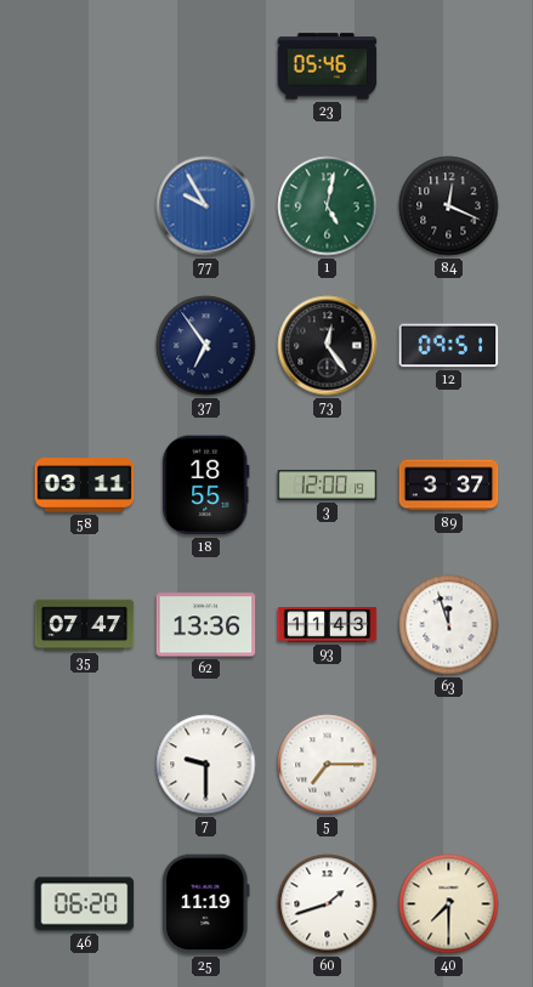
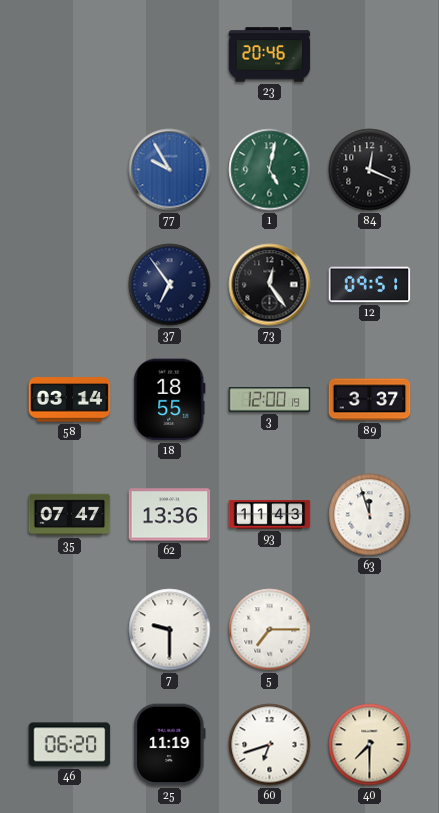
23: 05:46 -> 20:46
58: 03:11 -> 03:14
60: 1:42 -> 6:42
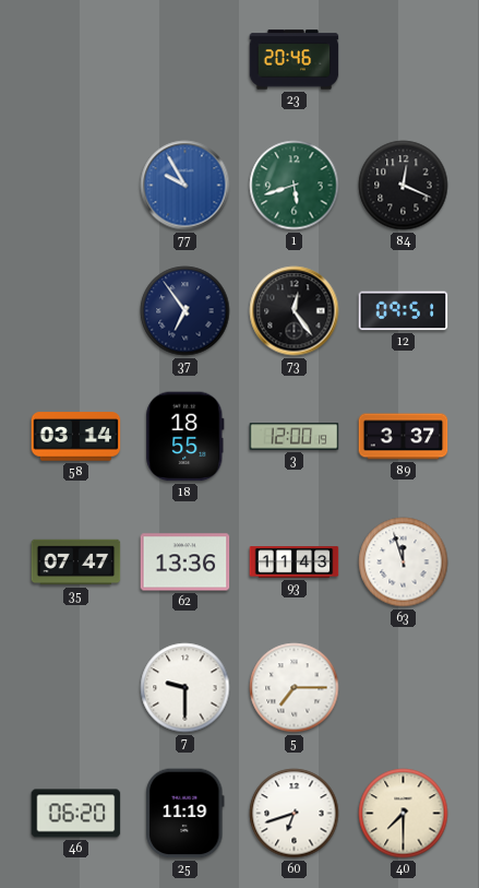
1: 5:02 -> 5:42
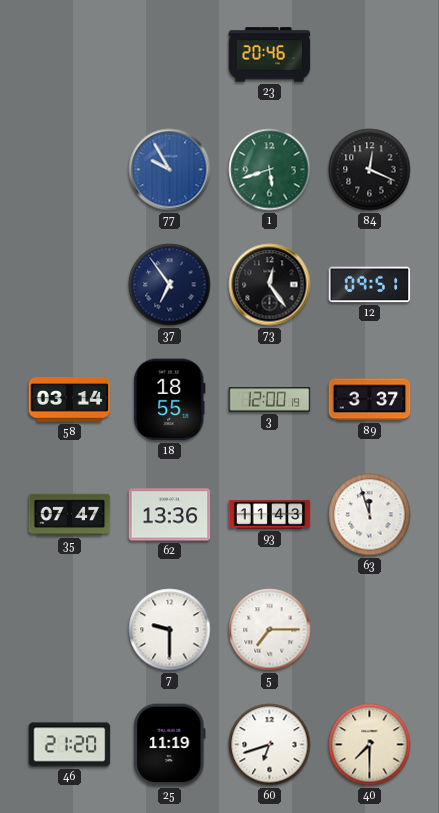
46: 06:20 -> 21:20
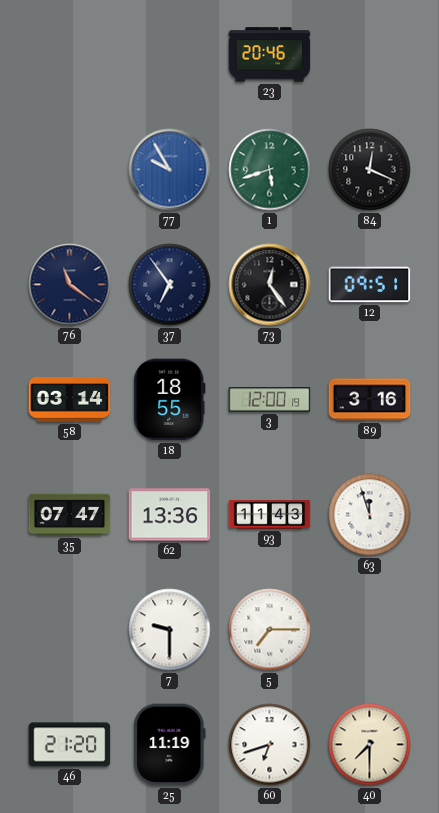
76: none -> 11:21
89: 3:37 -> 3:16
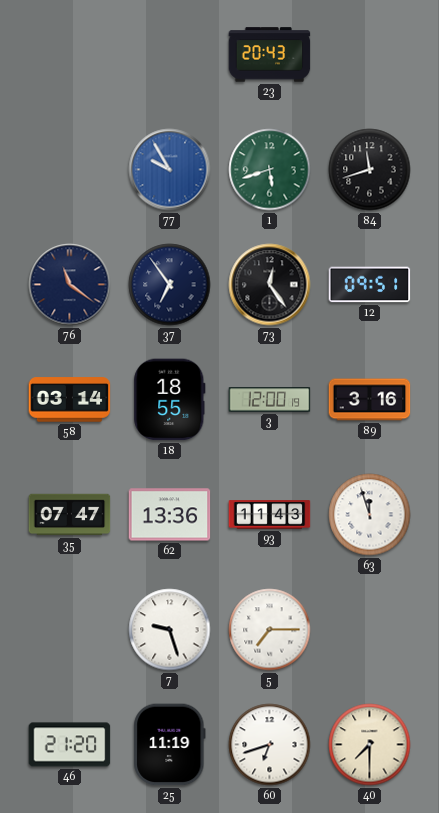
23: 20:46 -> 20:43
84: 12:19 -> 11:42
7: 9:30 -> 9:27
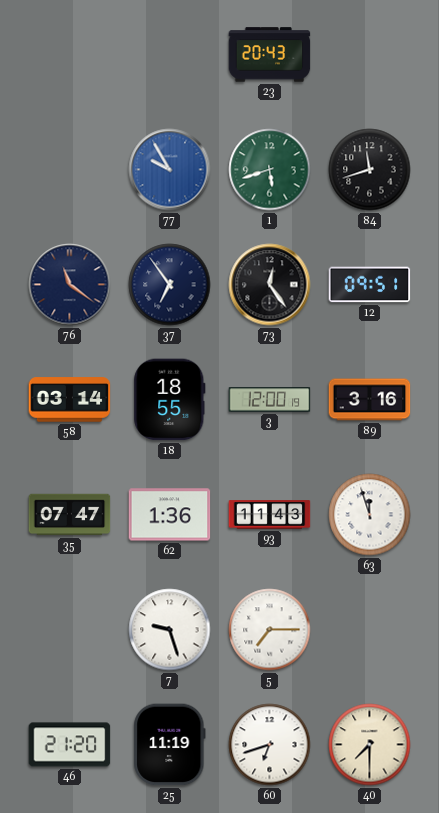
62: 13:36 -> 1:36
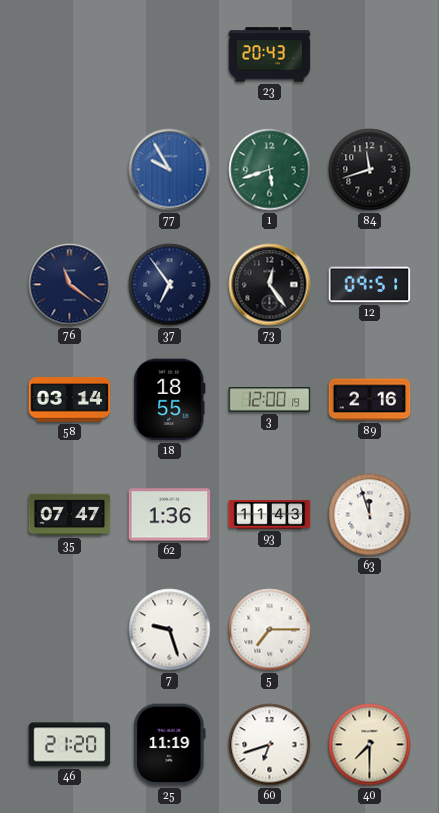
89: 3:16 -> 2:16
